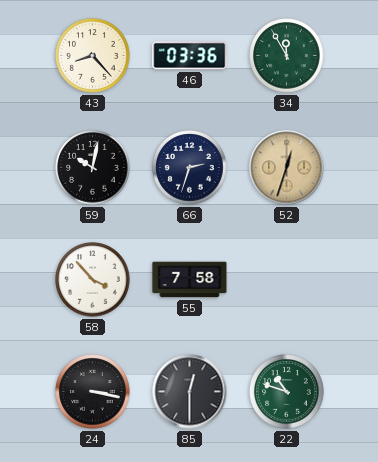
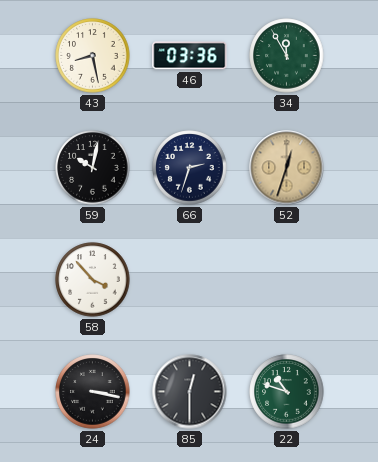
43: 8:23 -> 8:28
55: 7:58 -> none
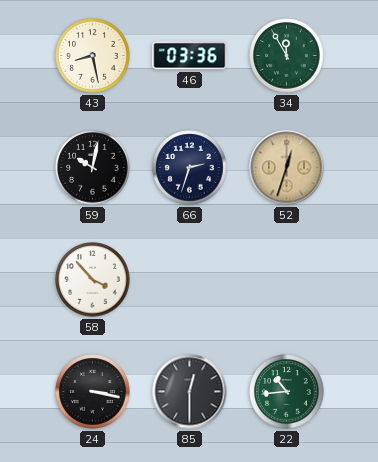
22: 10:48 -> 10:44
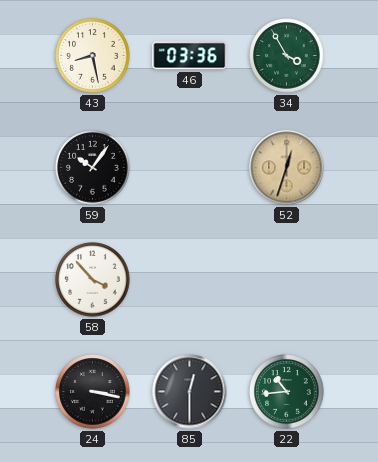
34: 11:55 -> 3:55
59: 10:02 -> 10:06
66: 2:33 -> none
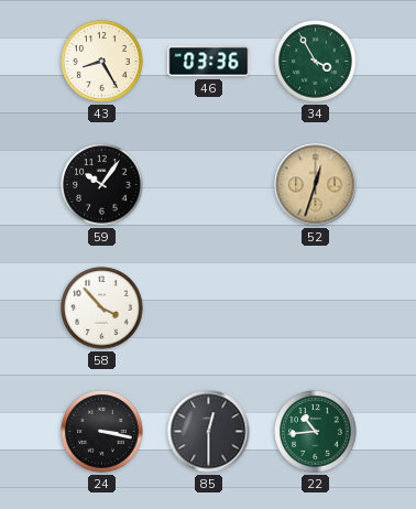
43: 8:28 -> 8:25
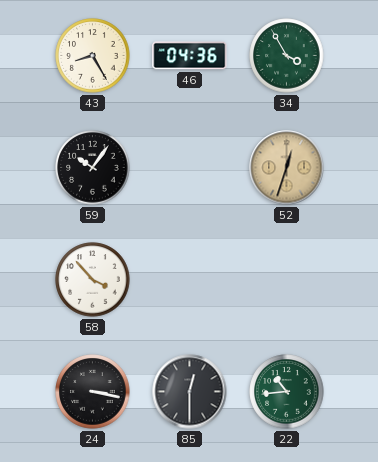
46: 03:36 -> 04:36
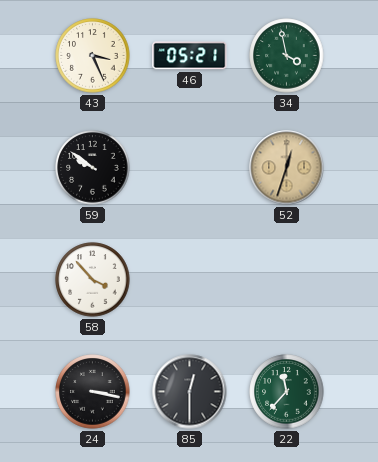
43: 8:25 -> 3:26
46: 04:36 -> 05:21
34: 3:55 -> 3:58
59: 10:06 -> 9:51
22: 10:44 -> 11:37
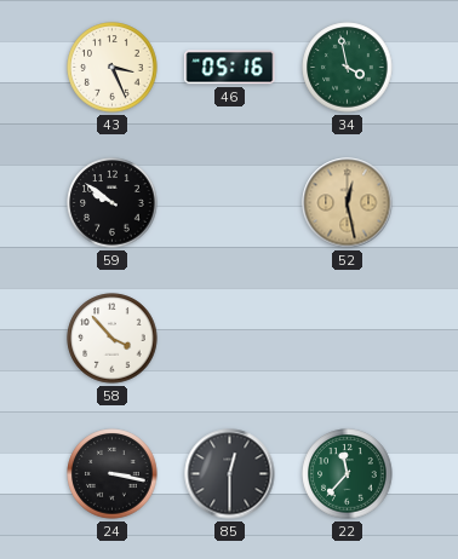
46: 05:21 -> 05:16
52: 12:33 -> 12:28
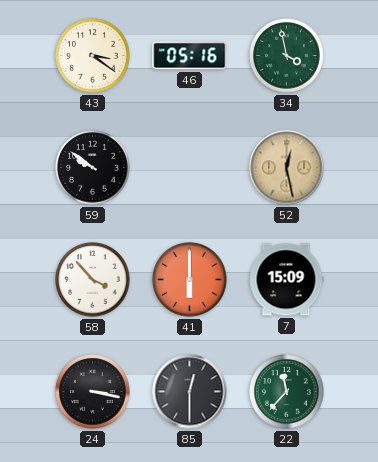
43: 3:26 -> 3:21
41: none -> 6:00
7: none -> 15:09
